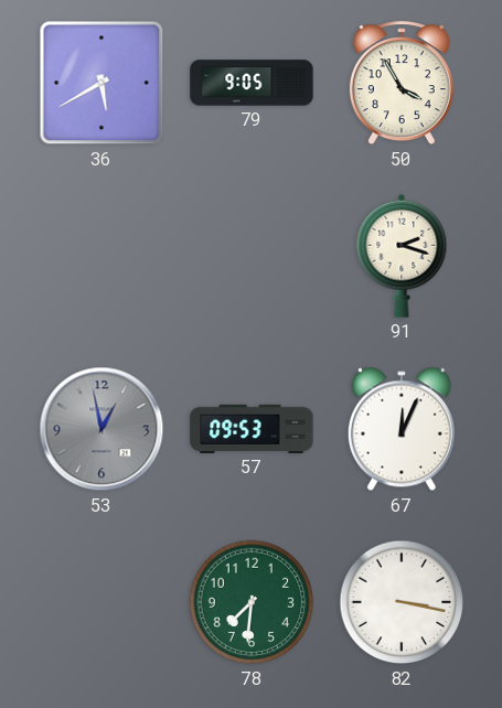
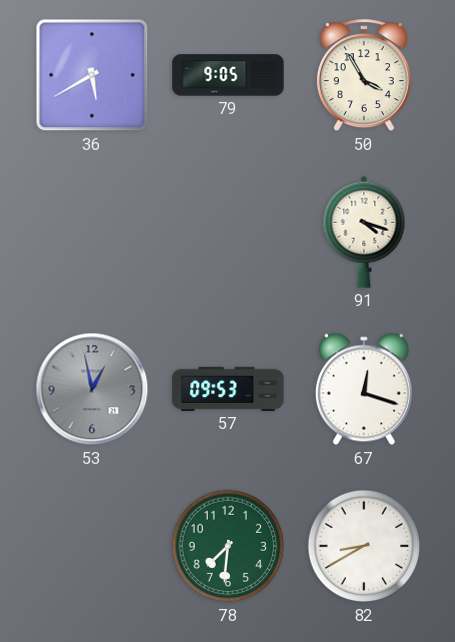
91: 2:18 -> 4:18
67: 12:04 -> 12:18
82: 3:17 -> 8:40
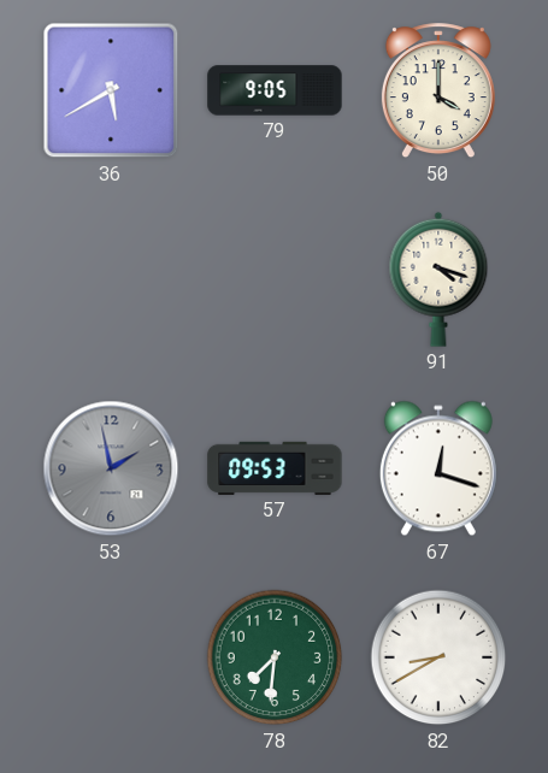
50: 3:55 -> 4:00
53: 12:58 -> 1:58
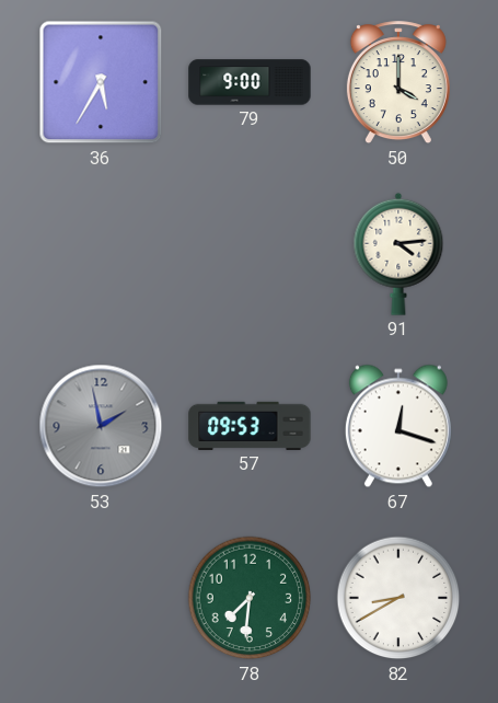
36: 5:40 -> 5:35
79: 9:05 -> 9:00
91: 4:18 -> 4:14
